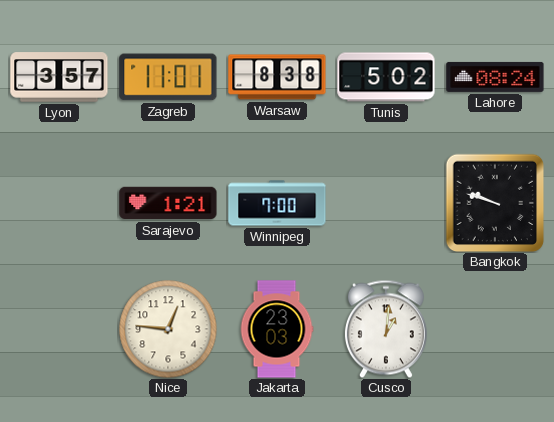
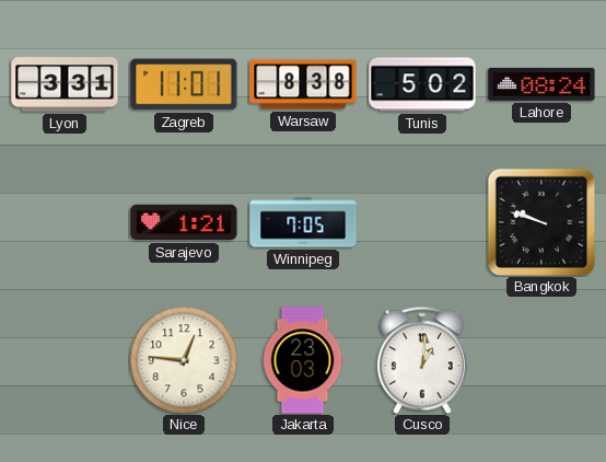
Lyon: 3:57 -> 3:31
Winnipeg: 7:00 -> 7:05
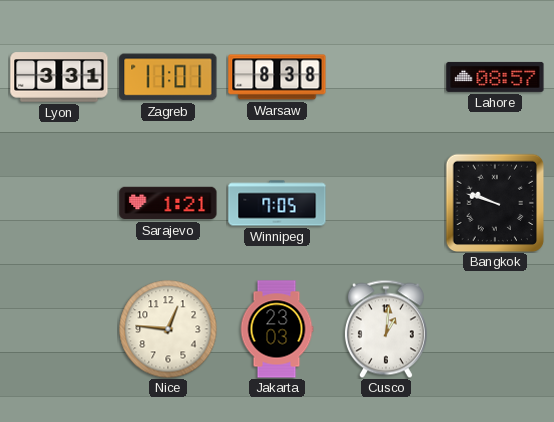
Tunis: 5:02 -> none
Lahore: 08:24 -> 08:57
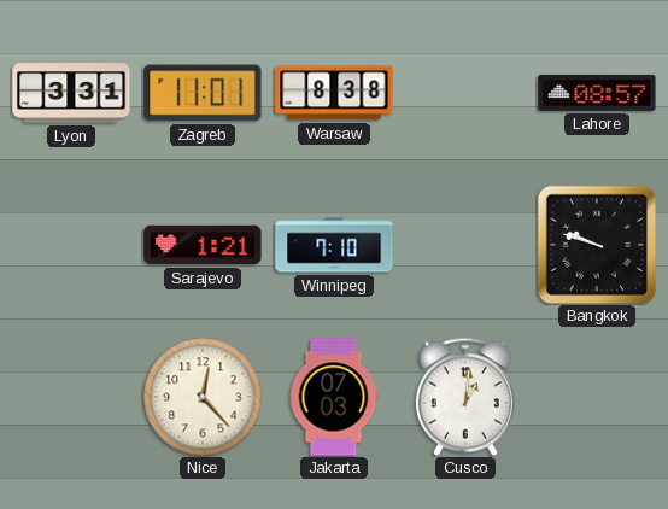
Winnipeg: 7:05 -> 7:10
Nice: 12:46 -> 12:23
Jakarta: 23:03 -> 07:03
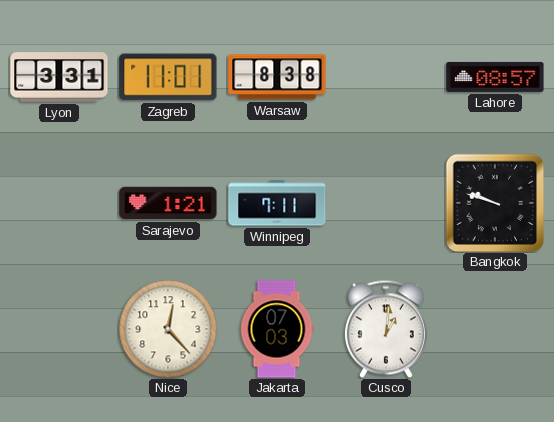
Winnipeg: 7:10 -> 7:11
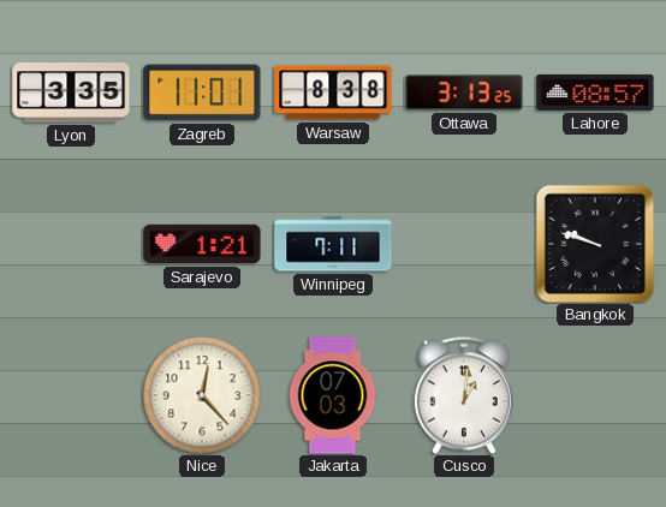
Lyon: 3:31 -> 3:35
Ottawa: none -> 3:13
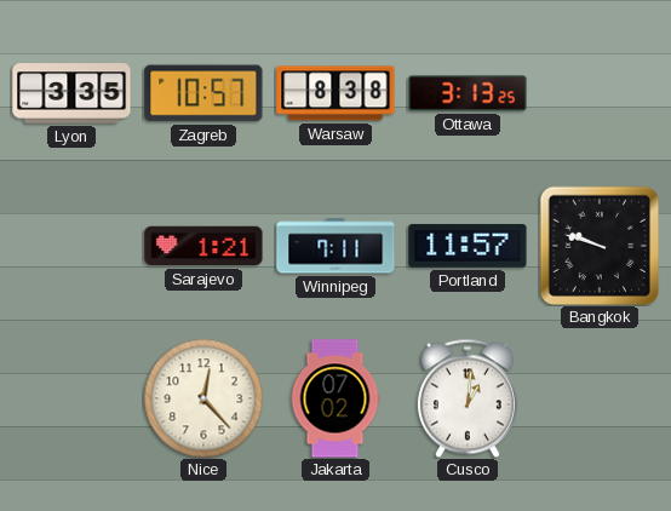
Zagreb: 11:01 -> 10:57
Lahore: 08:57 -> none
Portland: none -> 11:57
Jakarta: 07:03 -> 07:02
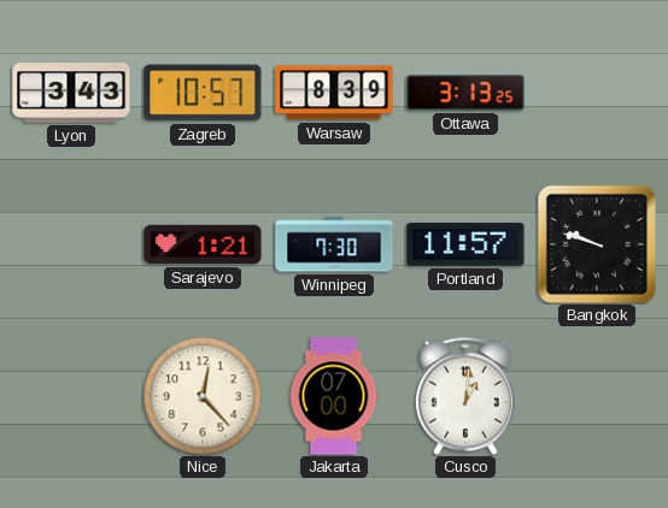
Lyon: 3:35 -> 3:43
Warsaw: 8:38 -> 8:39
Winnipeg: 7:11 -> 7:30
Jakarta: 07:02 -> 07:00
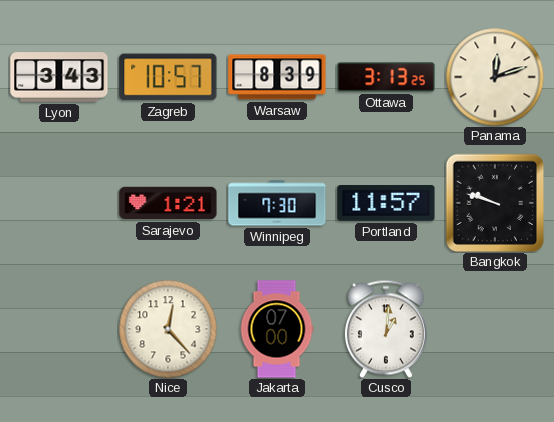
Panama: none -> 12:12
